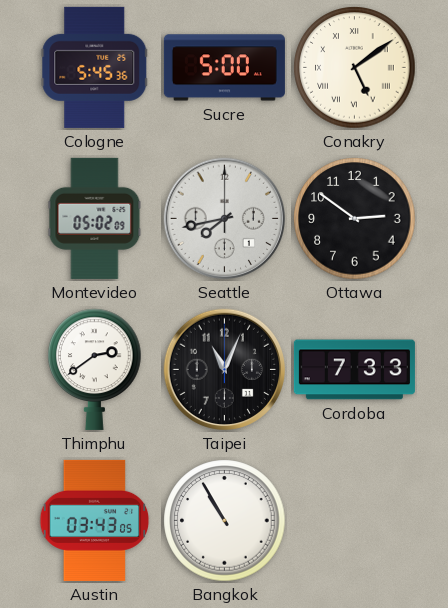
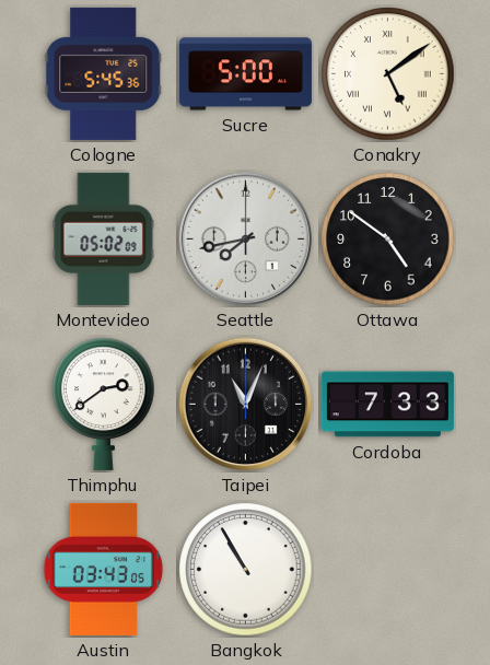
Ottawa: 2:51 -> 4:51
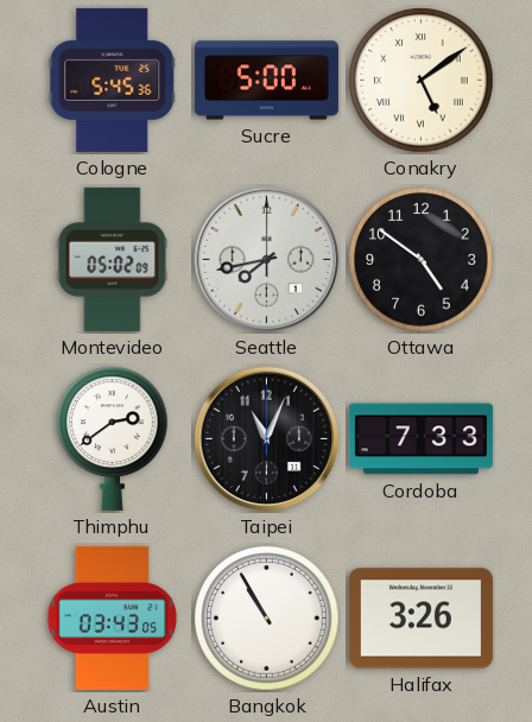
Halifax: none -> 3:26
